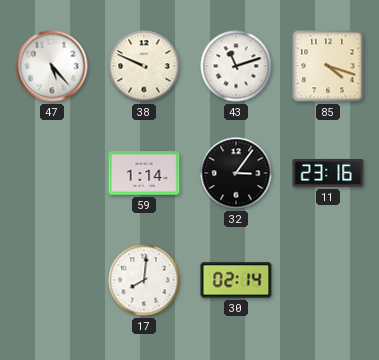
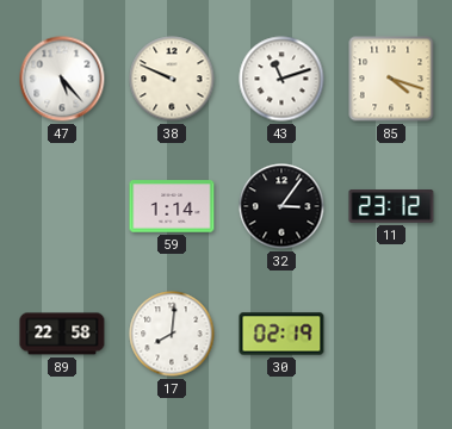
11: 23:16 -> 23:12
89: none -> 22:58
30: 02:14 -> 02:19
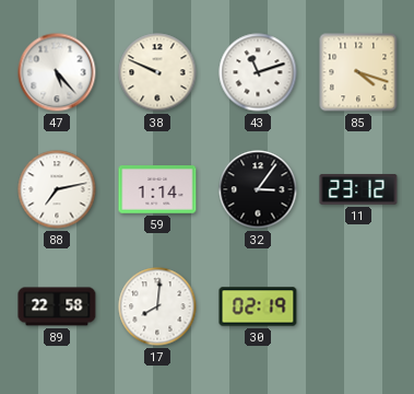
88: none -> 7:13
